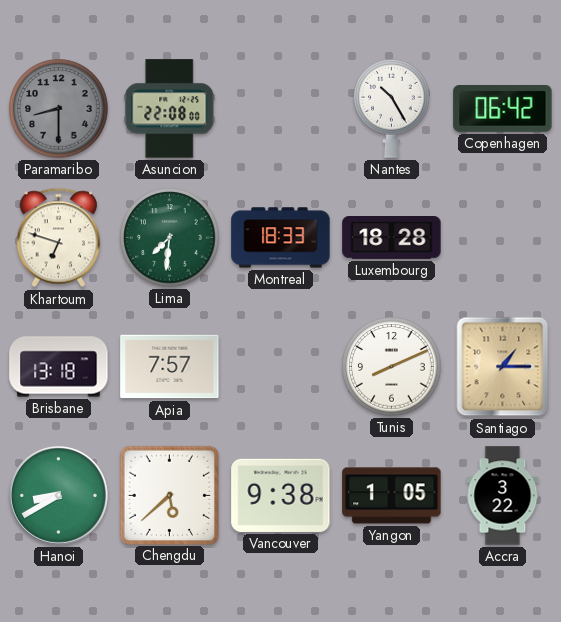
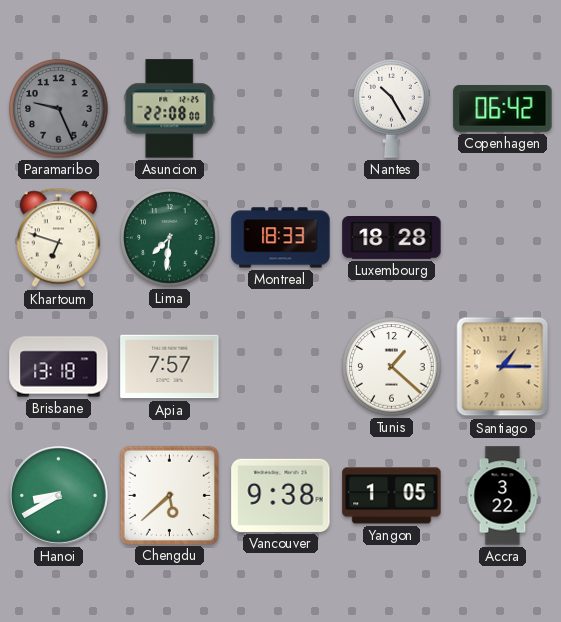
Paramaribo: 8:30 -> 9:26
Tunis: 8:11 -> 1:22
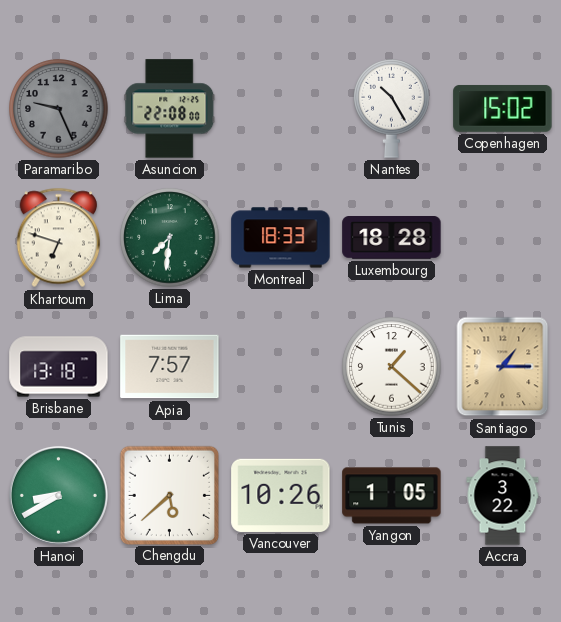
Copenhagen: 06:42 -> 15:02
Vancouver: 9:38 -> 10:26
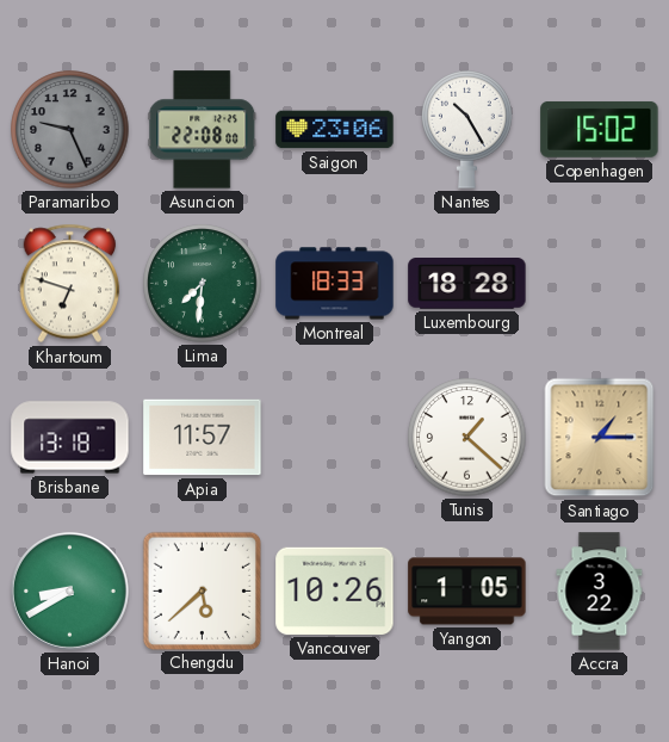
Saigon: none -> 23:06
Apia: 7:57 -> 11:57
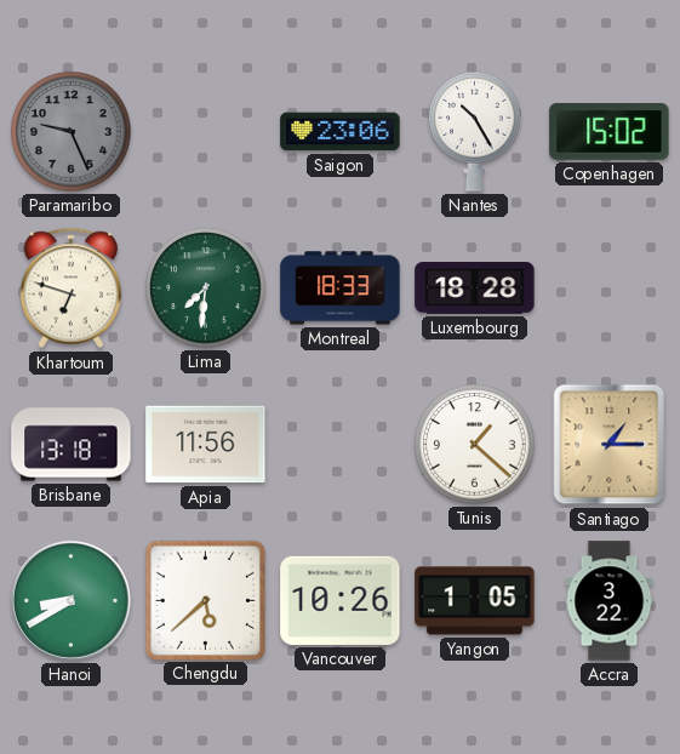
Asuncion: 22:08 -> none
Apia: 11:57 -> 11:56
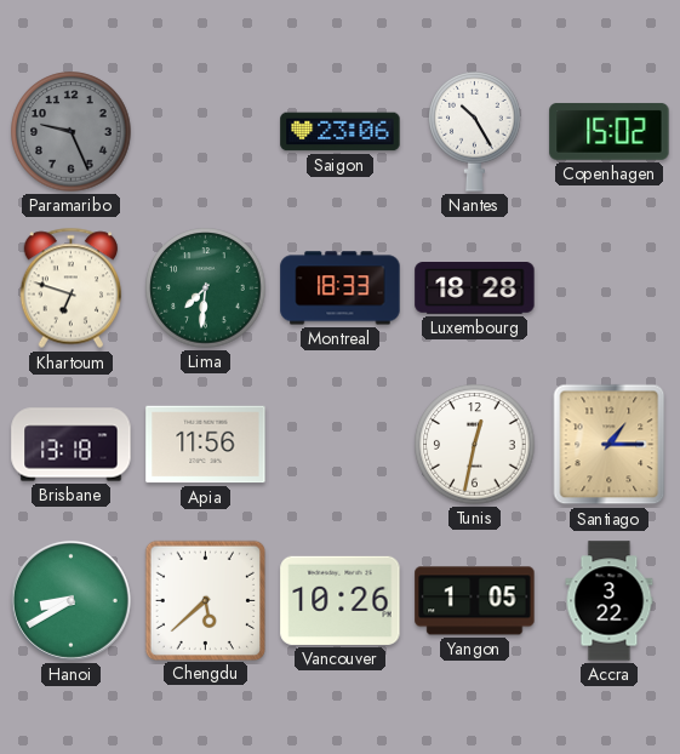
Tunis: 1:22 -> 12:32
